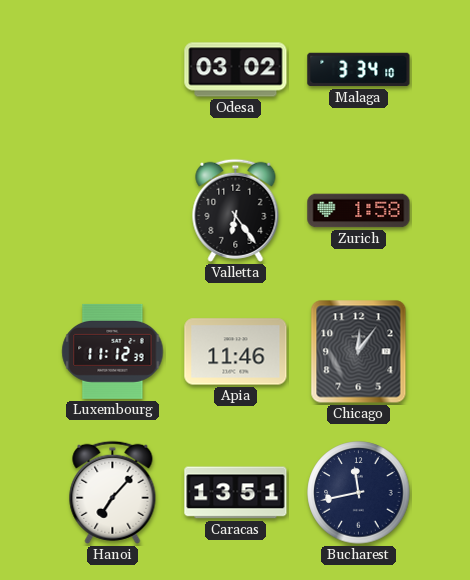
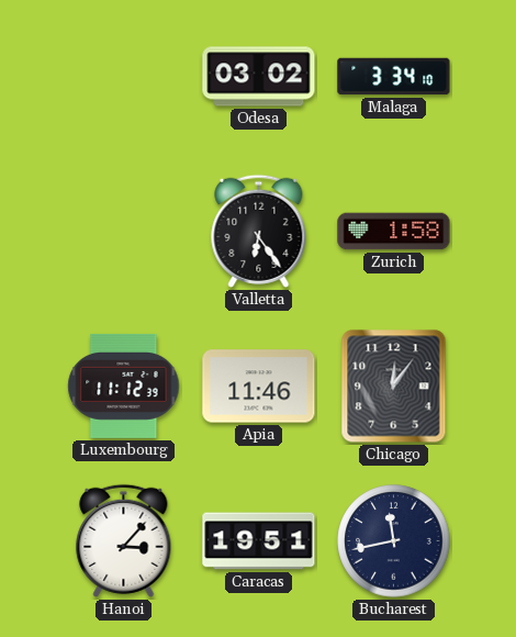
Hanoi: 7:07 -> 3:07
Caracas: 13:51 -> 19:51
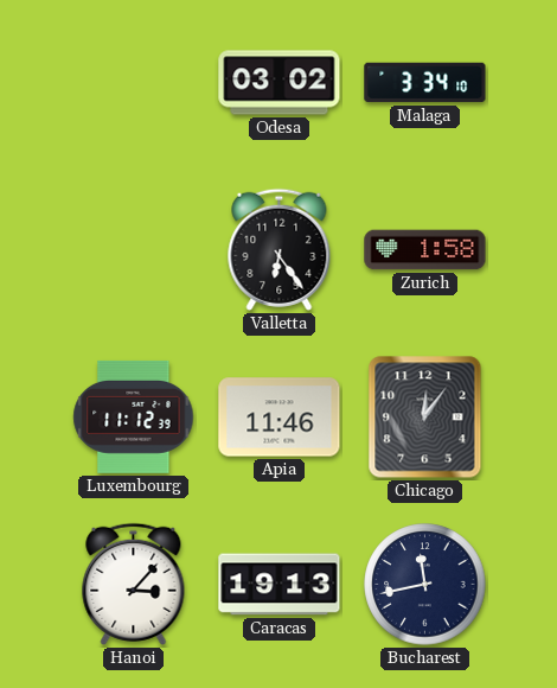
Caracas: 19:51 -> 19:13
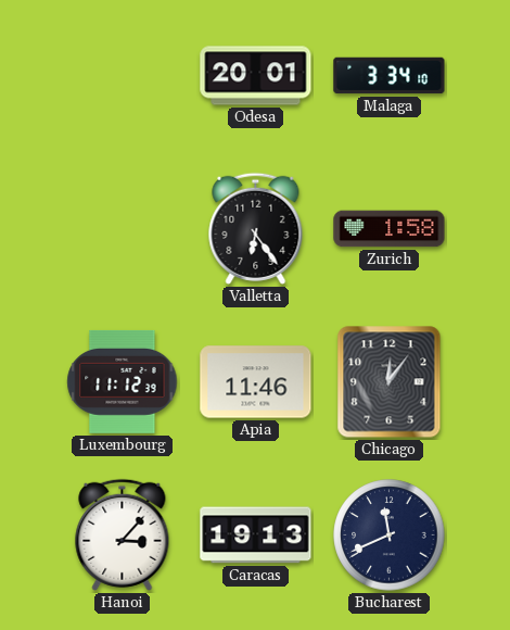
Odesa: 03:02 -> 20:01
Bucharest: 11:43 -> 11:41
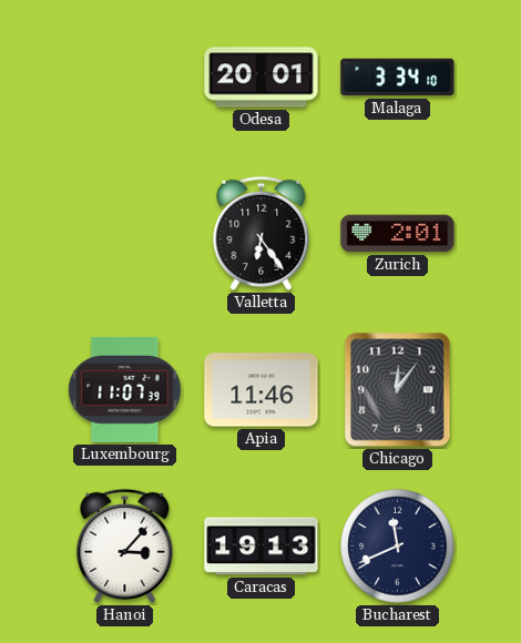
Zurich: 1:58 -> 2:01
Luxembourg: 11:12 -> 11:07
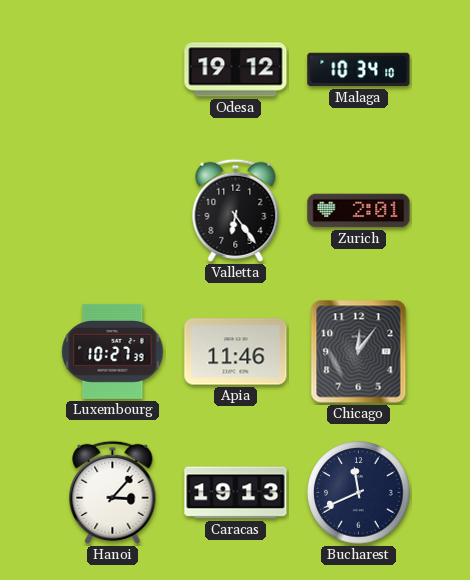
Odesa: 20:01 -> 19:12
Malaga: 3:34 -> 10:34
Luxembourg: 11:07 -> 10:27
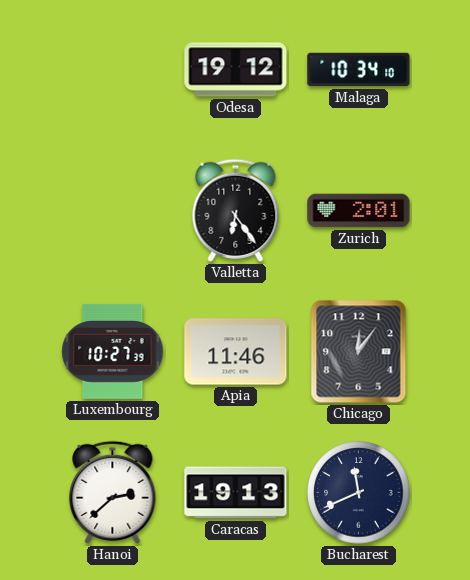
Hanoi: 3:07 -> 2:38
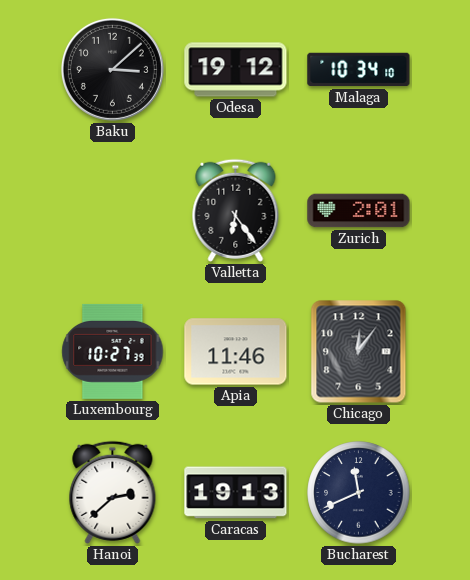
Baku: none -> 3:08
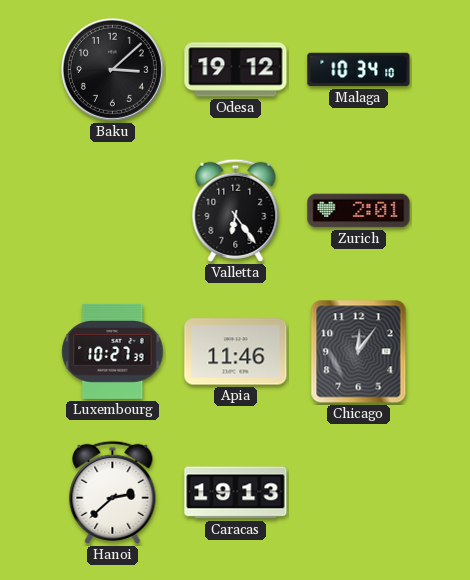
Bucharest: 11:41 -> none
